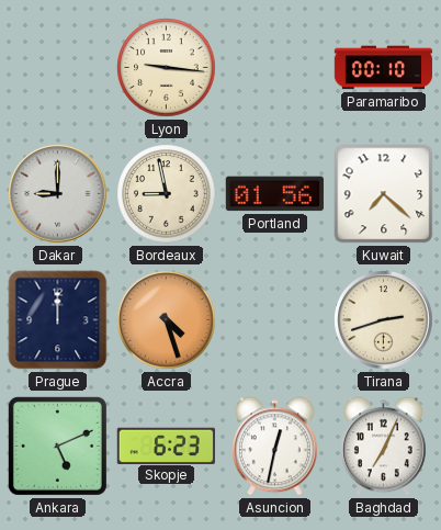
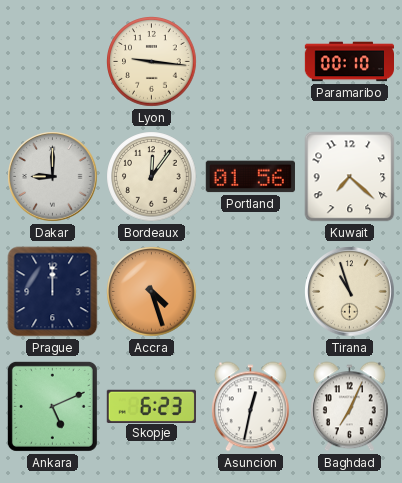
Bordeaux: 8:58 -> 12:06
Tirana: 2:42 -> 10:57
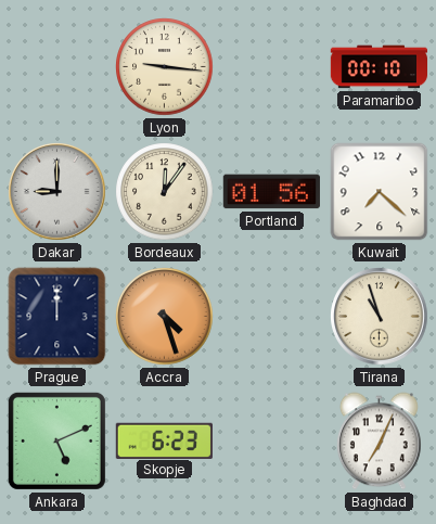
Asuncion: 12:32 -> none
